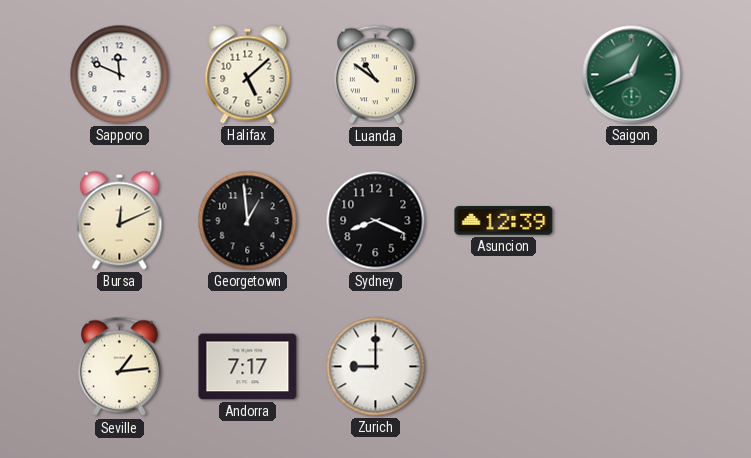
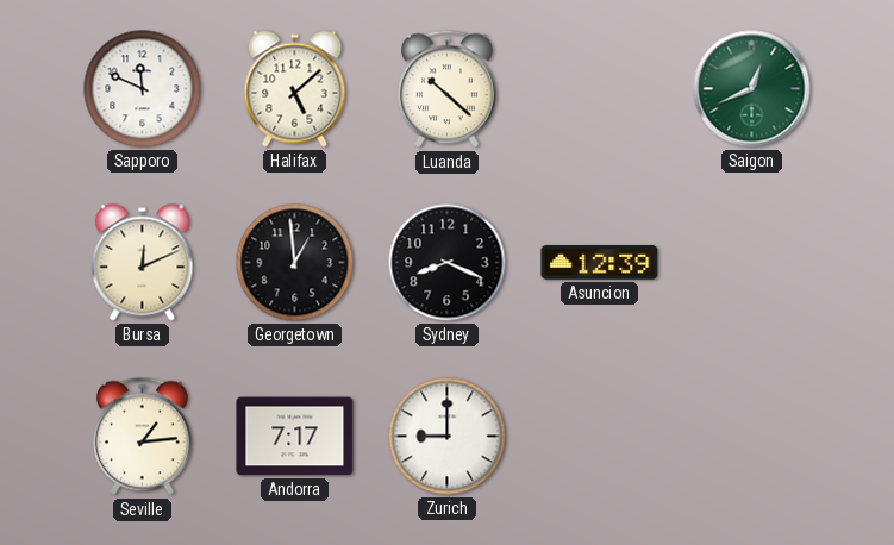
Luanda: 10:51 -> 10:22
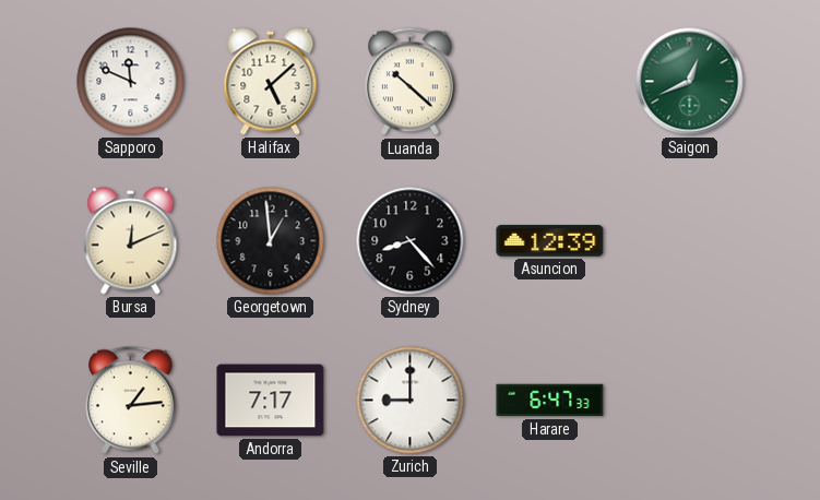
Sydney: 8:19 -> 8:23
Harare: none -> 6:47
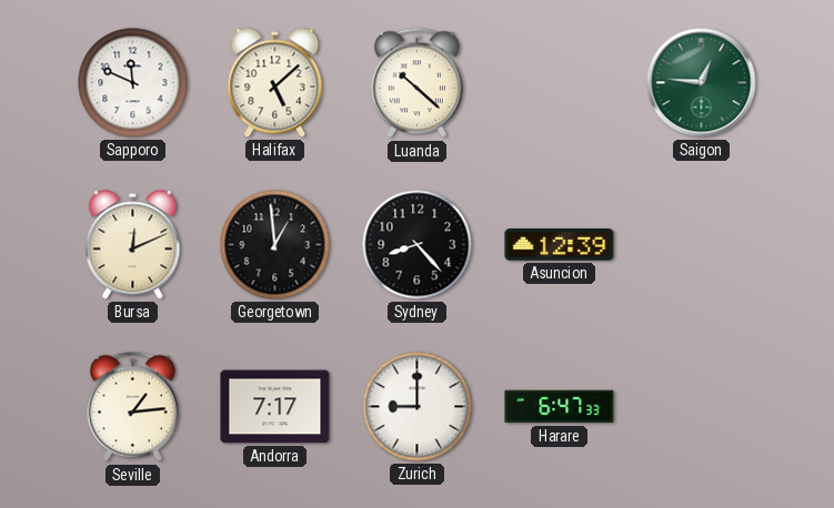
Saigon: 12:41 -> 12:46
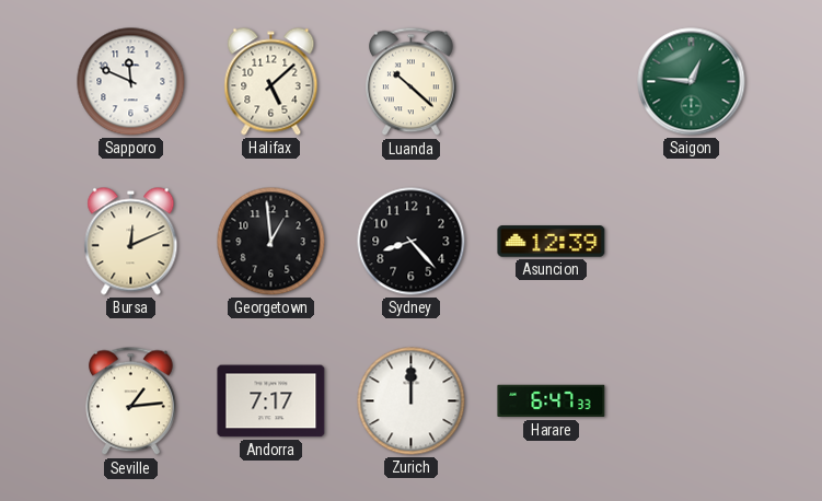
Zurich: 9:00 -> 12:00
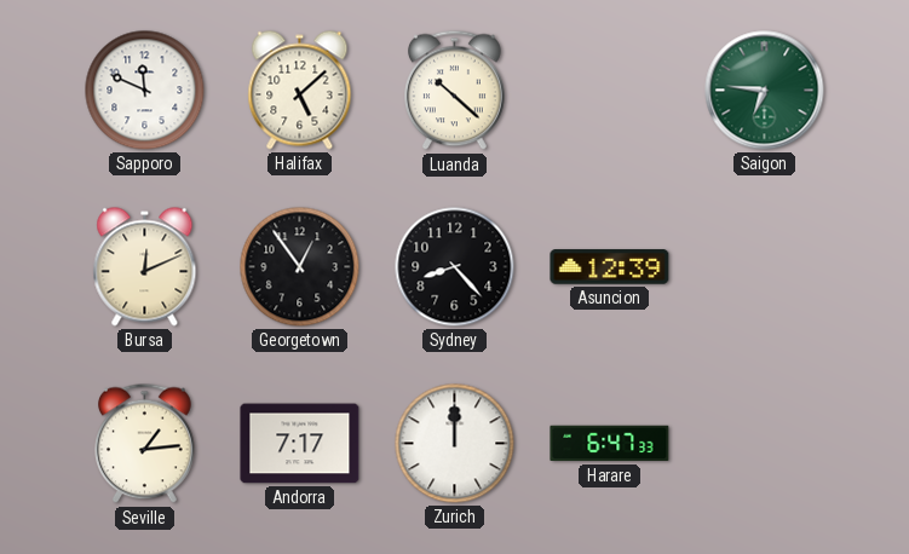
Saigon: 12:46 -> 6:46
Georgetown: 12:59 -> 12:54
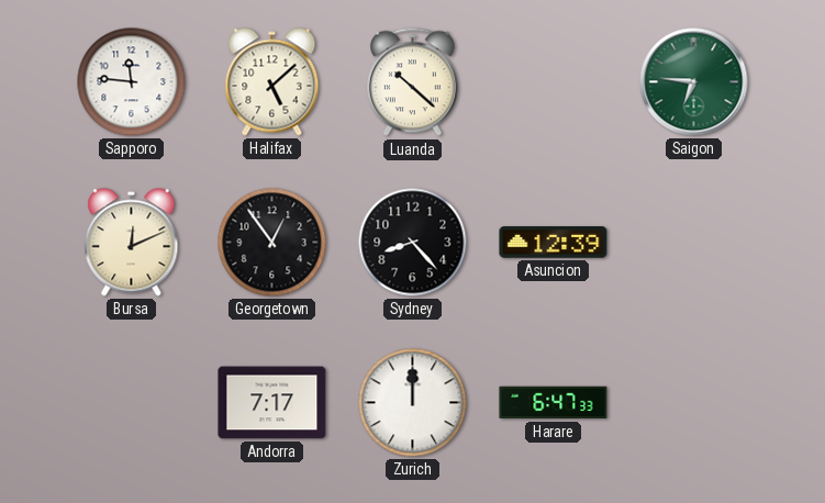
Sapporo: 11:49 -> 11:46
Seville: 1:14 -> none
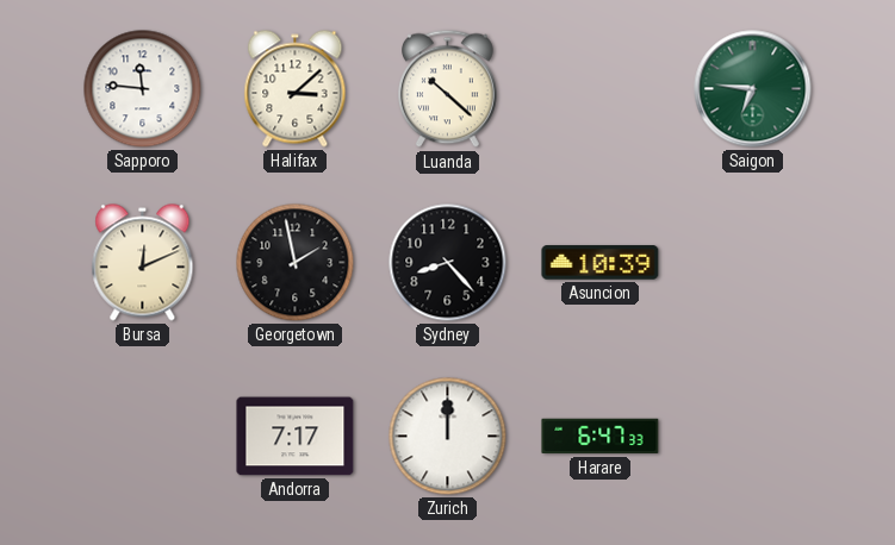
Halifax: 5:08 -> 3:08
Georgetown: 12:54 -> 1:58
Asuncion: 12:39 -> 10:39
